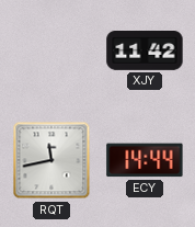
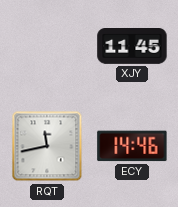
XJY: 11:42 -> 11:45
ECY: 14:44 -> 14:46
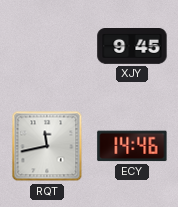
XJY: 11:45 -> 9:45
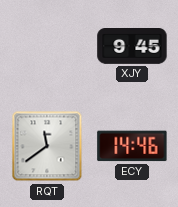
RQT: 11:43 -> 11:39
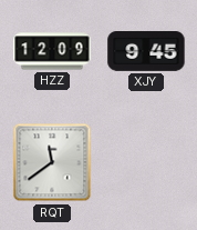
HZZ: none -> 12:09
ECY: 14:46 -> none
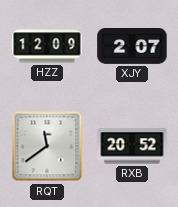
XJY: 9:45 -> 2:07
RXB: none -> 20:52
